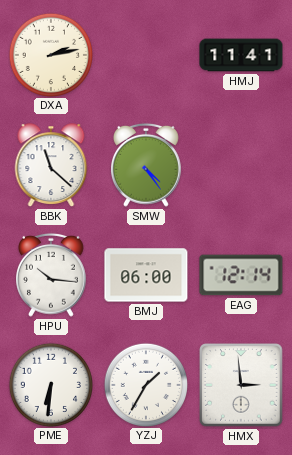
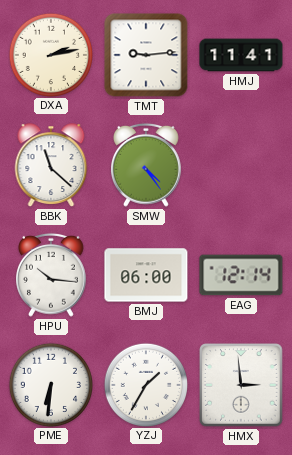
TMT: none -> 9:14
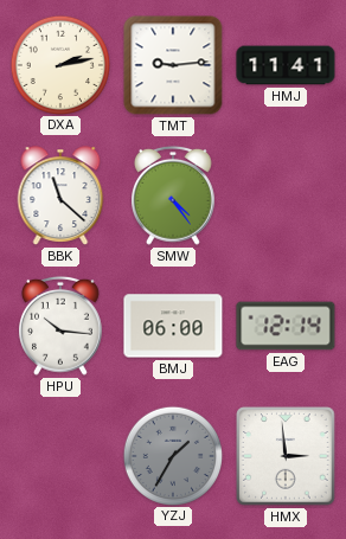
PME: 6:31 -> none
YZJ dial: white -> grey
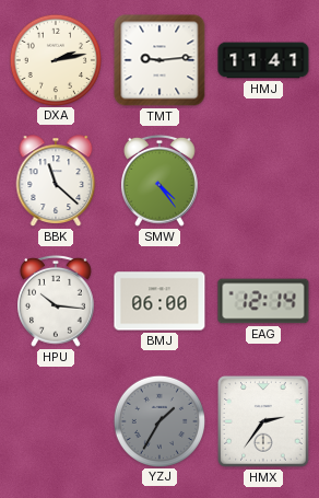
HMX: 2:59 -> 2:36
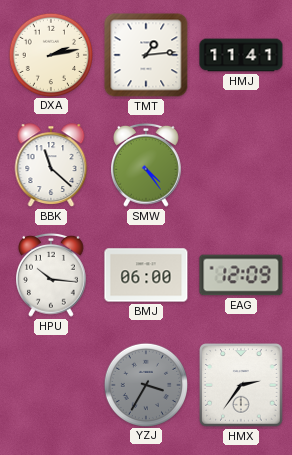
TMT: 9:14 -> 1:14
EAG: 12:14 -> 12:09
YZJ: 1:35 -> 3:35
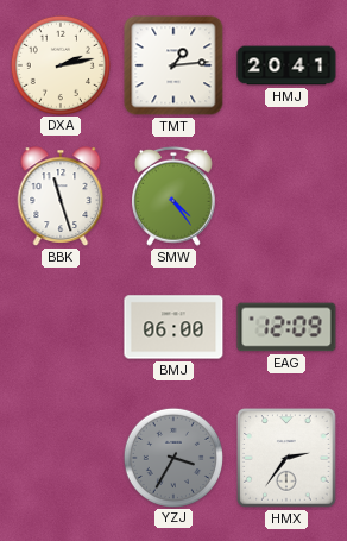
HMJ: 11:41 -> 20:41
BBK: 11:22 -> 11:27
HPU: 10:16 -> none
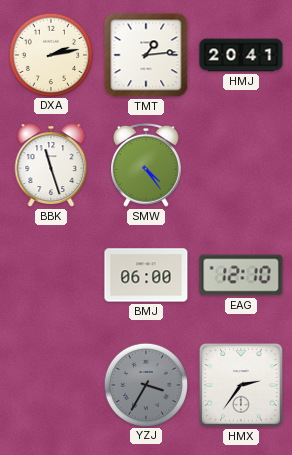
EAG: 12:09 -> 12:10
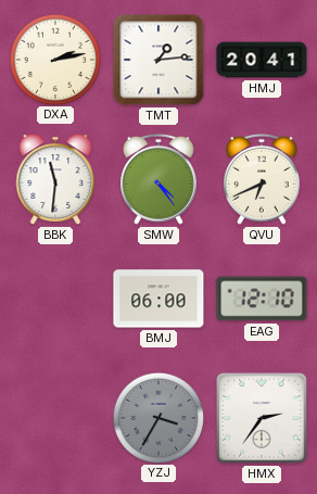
BBK: 11:27 -> 11:31
QVU: none -> 6:41
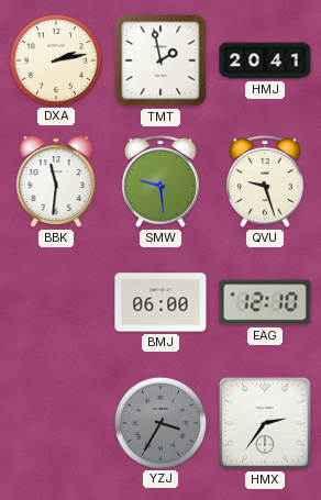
TMT: 1:14 -> 1:58
SMW: 4:24 -> 9:29
QVU: 6:41 -> 9:27
